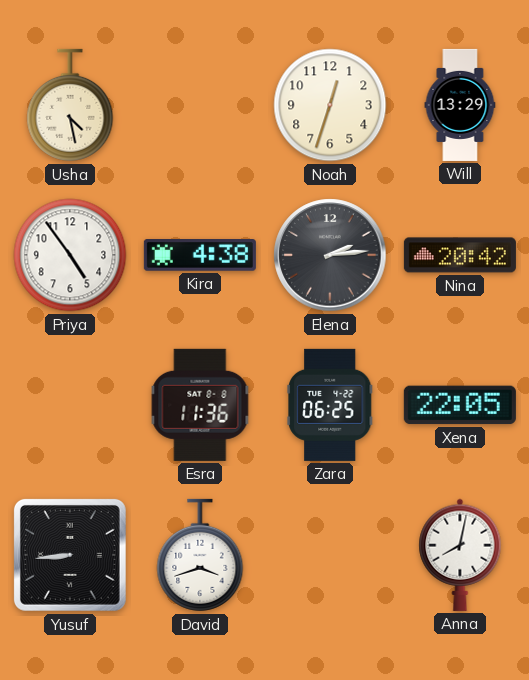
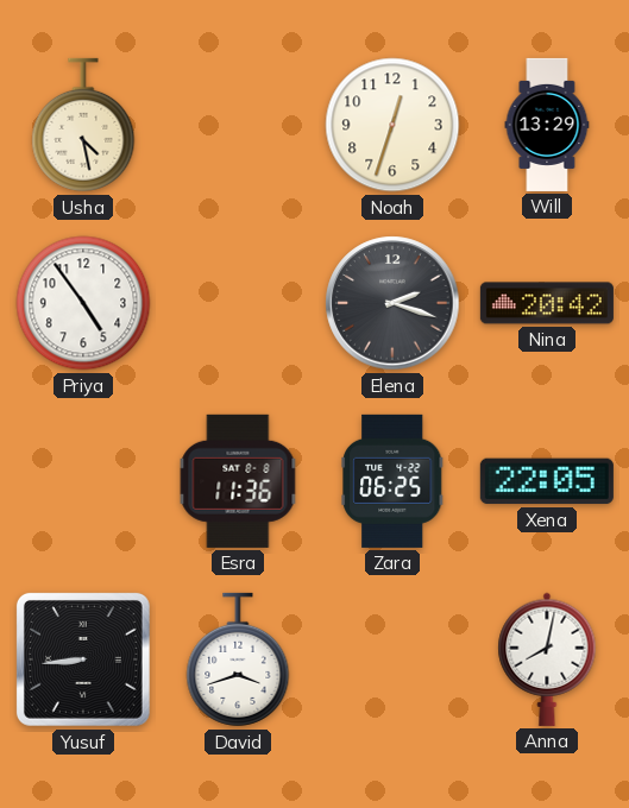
Kira: 4:38 -> none
Elena: 2:14 -> 2:18
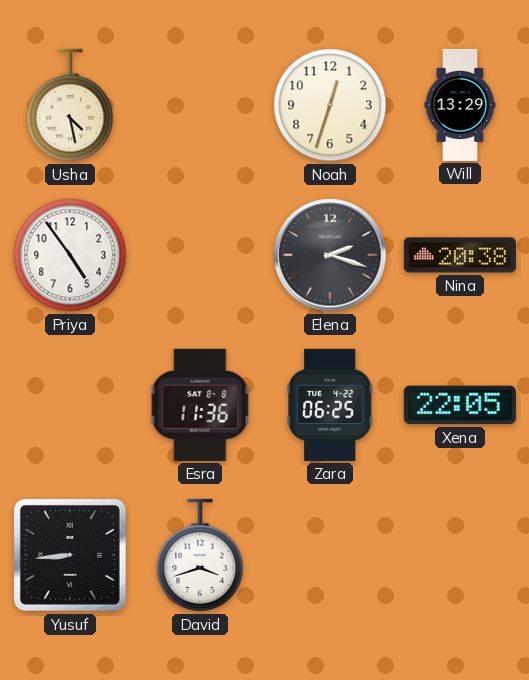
Nina: 20:42 -> 20:38
Anna: 8:02 -> none
